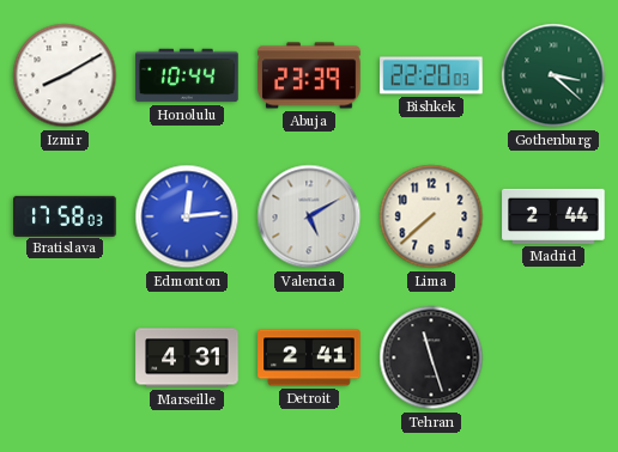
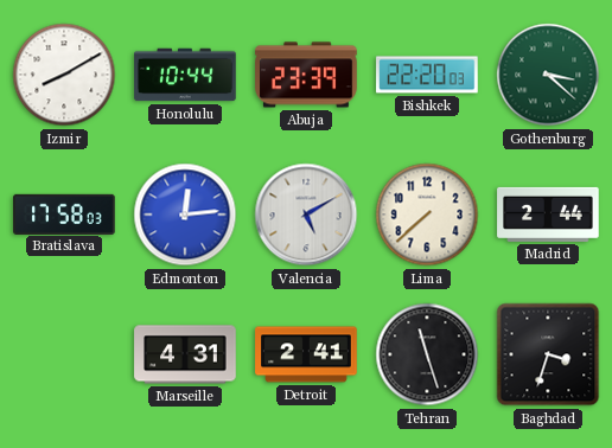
Baghdad: none -> 3:33
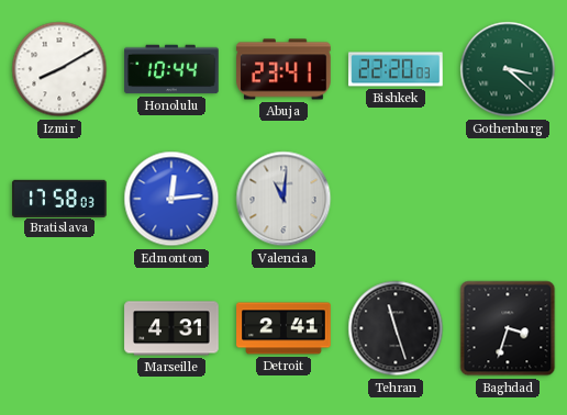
Abuja: 23:39 -> 23:41
Valencia: 5:10 -> 11:01
Lima: 7:38 -> none
Madrid: 2:44 -> none
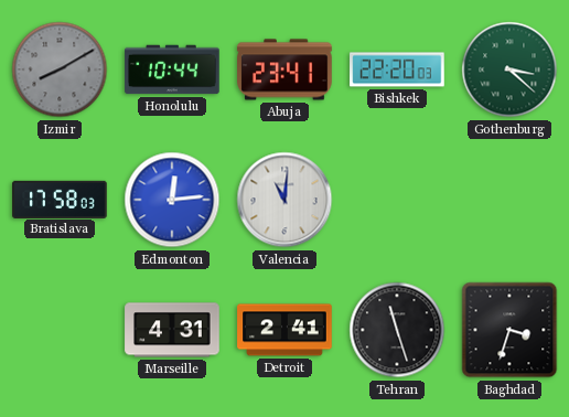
Izmir dial: white -> grey
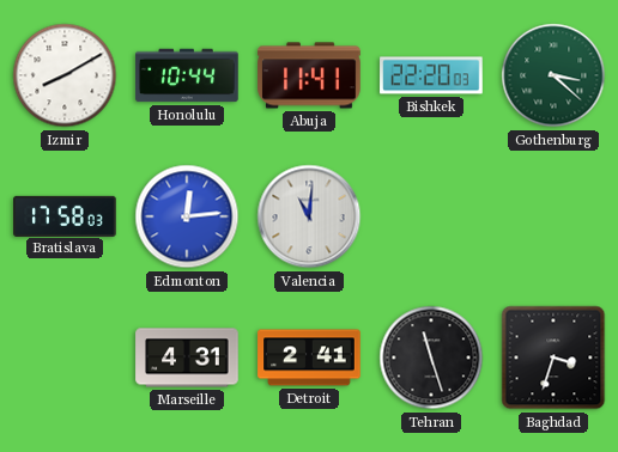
Izmir dial: grey -> white
Abuja: 23:41 -> 11:41
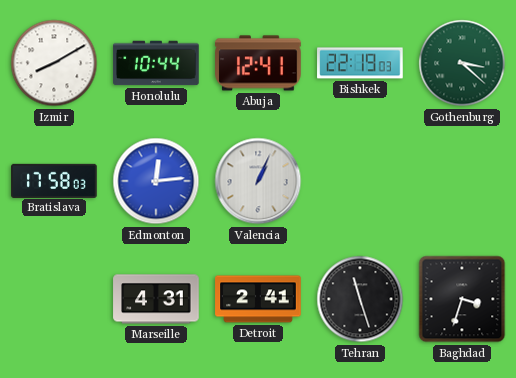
Abuja: 11:41 -> 12:41
Bishkek: 22:20 -> 22:19
Valencia: 11:01 -> 1:04
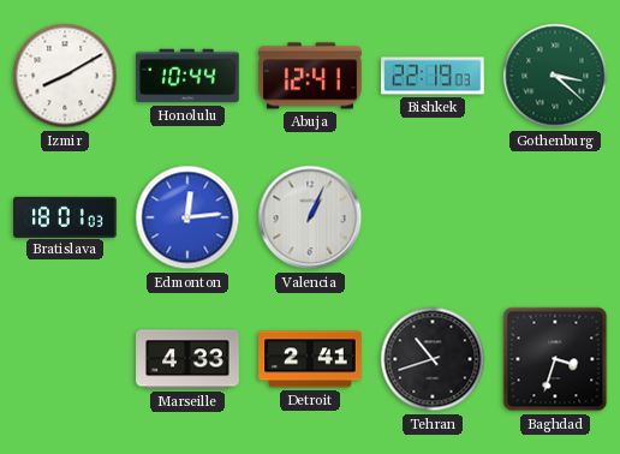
Bratislava: 17:58 -> 18:01
Marseille: 4:31 -> 4:33
Tehran: 11:27 -> 10:42
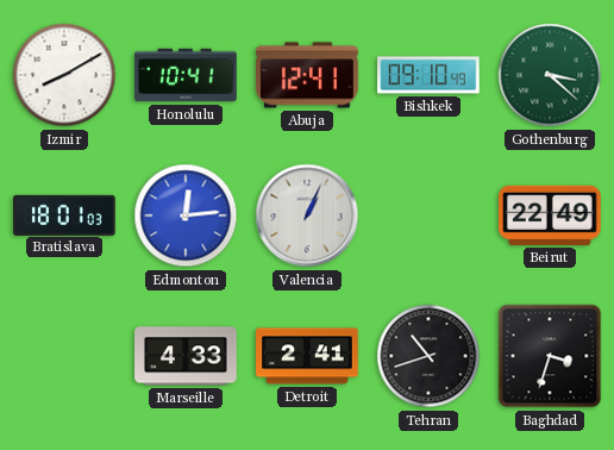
Honolulu: 10:44 -> 10:41
Bishkek: 22:19 -> 09:10
Beirut: none -> 22:49
